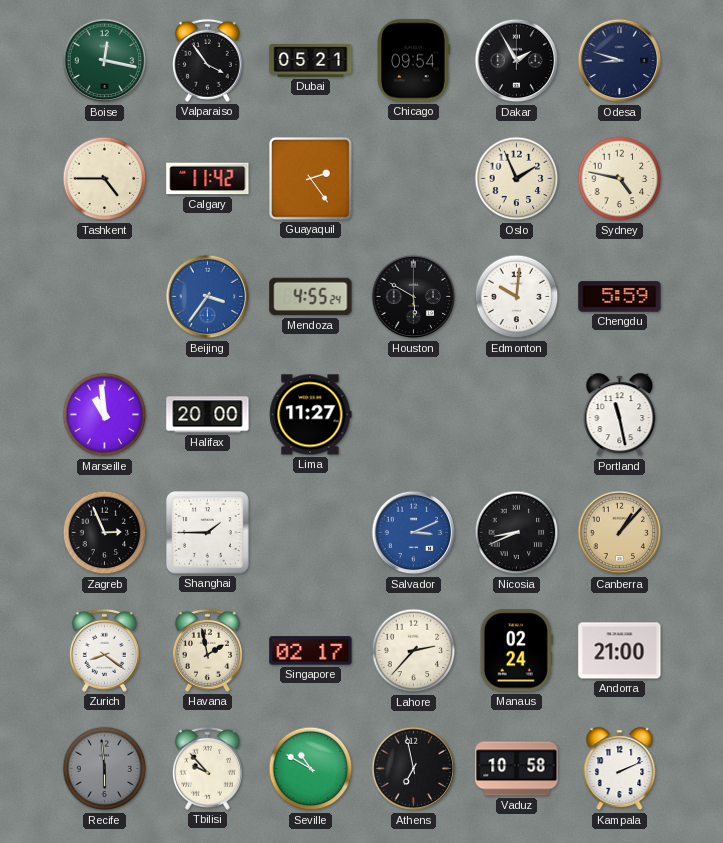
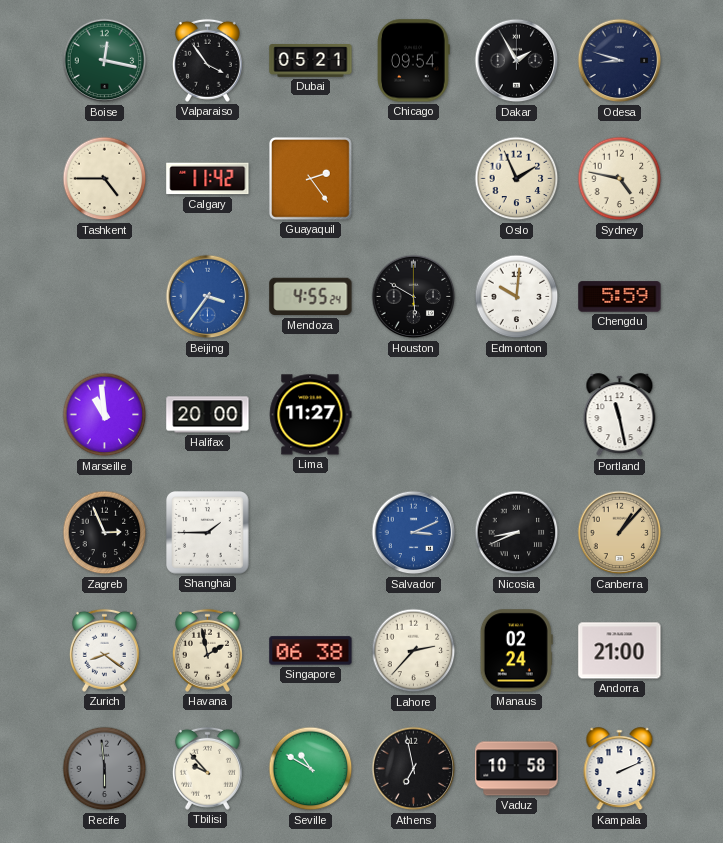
Singapore: 02:17 -> 06:38
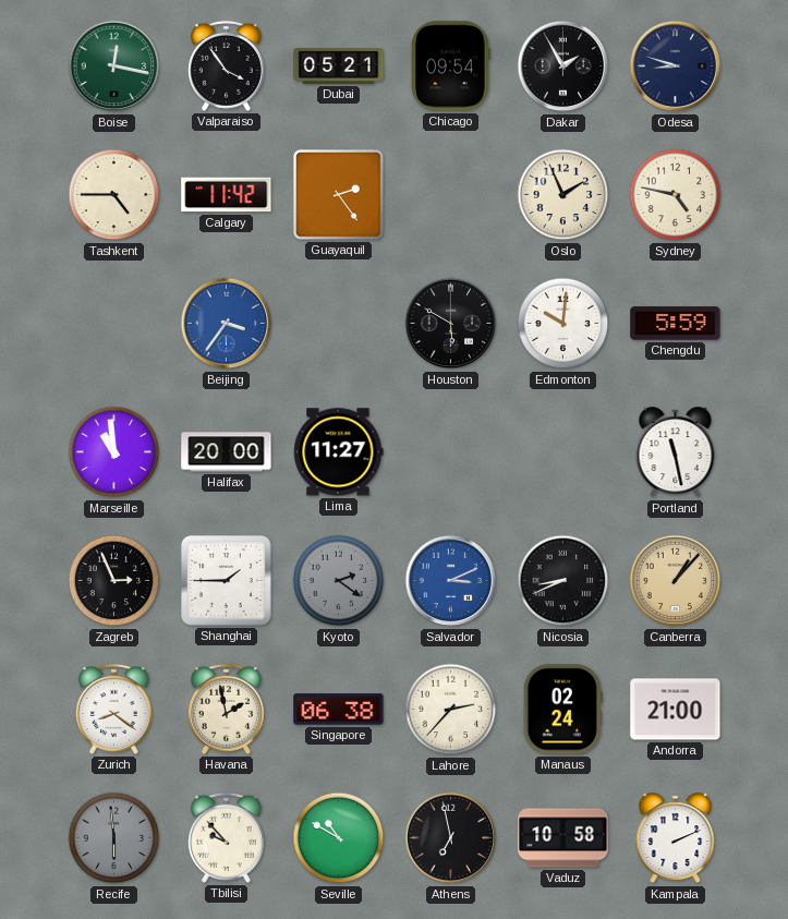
Mendoza: 4:55 -> none
Kyoto: none -> 2:21
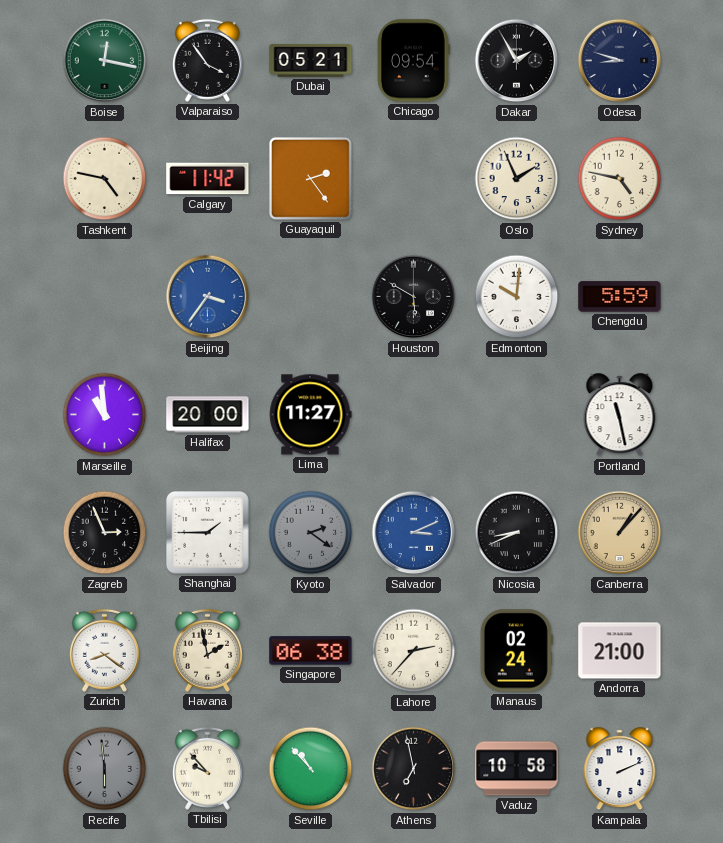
Tashkent: 4:45 -> 4:47
Seville: 10:50 -> 10:53
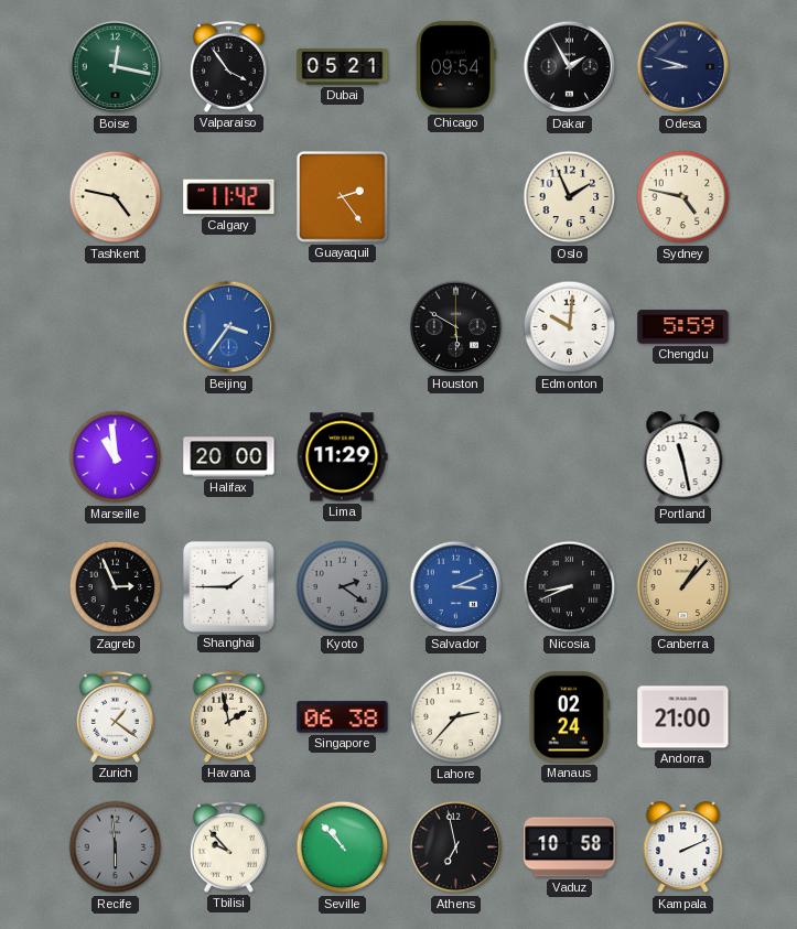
Lima: 11:27 -> 11:29
Zurich: 8:21 -> 1:21
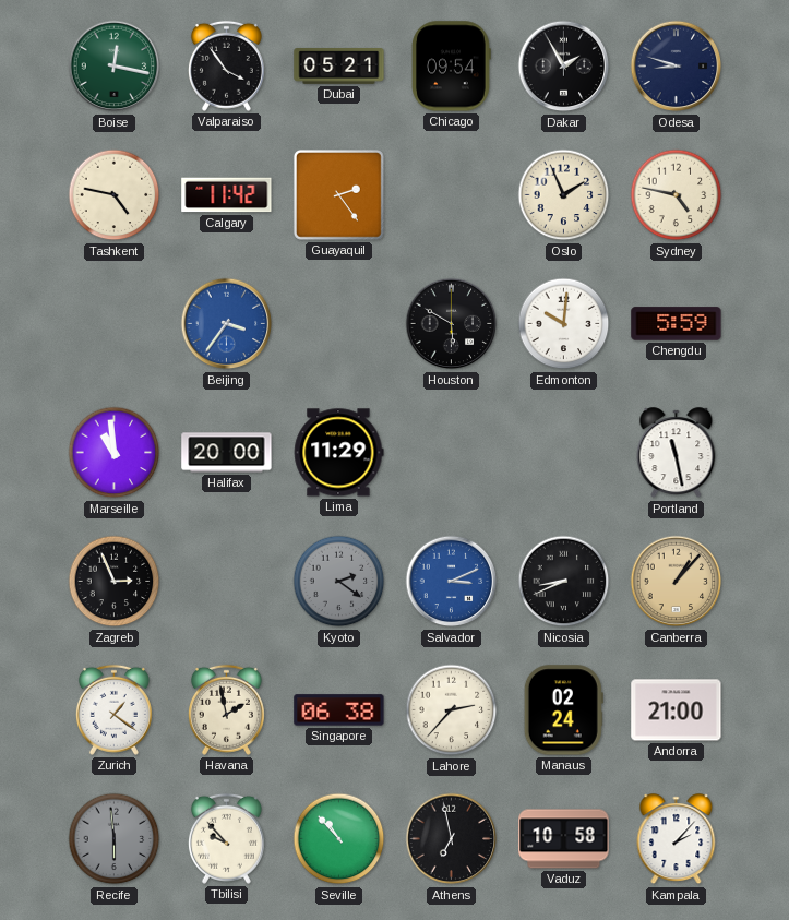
Shanghai: 1:45 -> none
Kampala: 2:11 -> 2:07
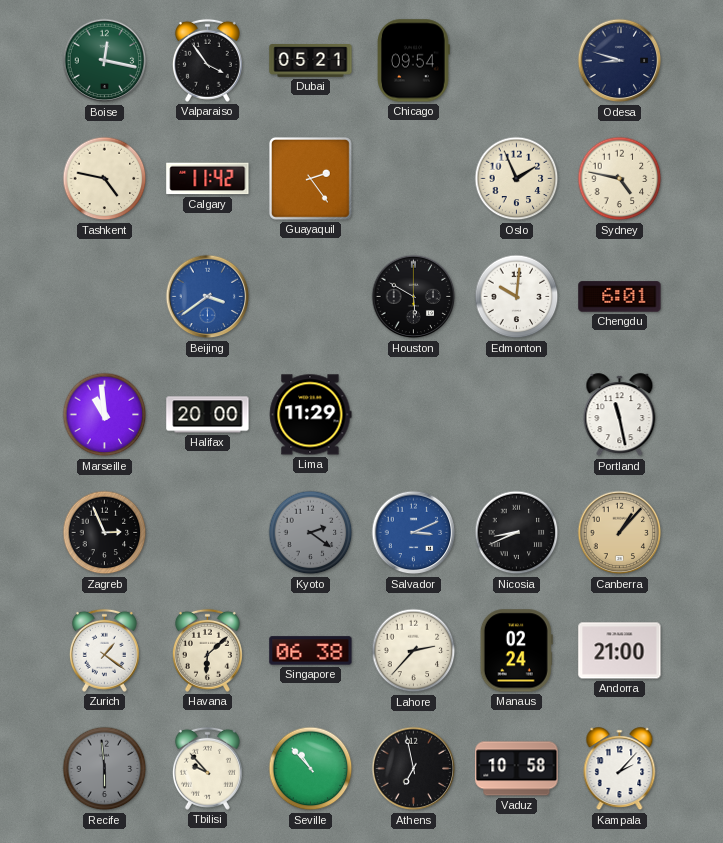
Dakar: 1:55 -> none
Beijing: 3:36 -> 3:39
Chengdu: 5:59 -> 6:01
Havana: 1:58 -> 6:08
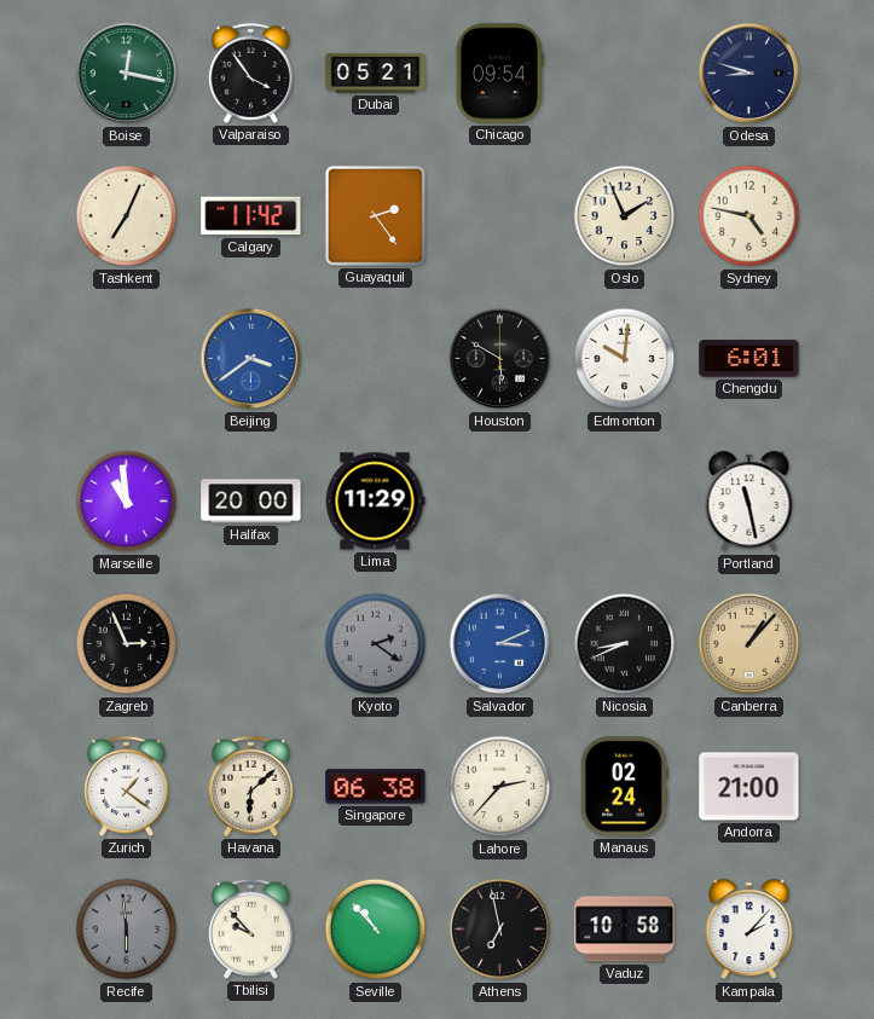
Tashkent: 4:47 -> 7:04
